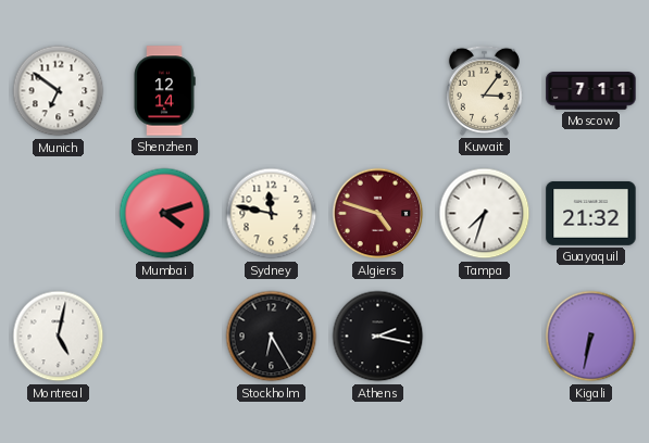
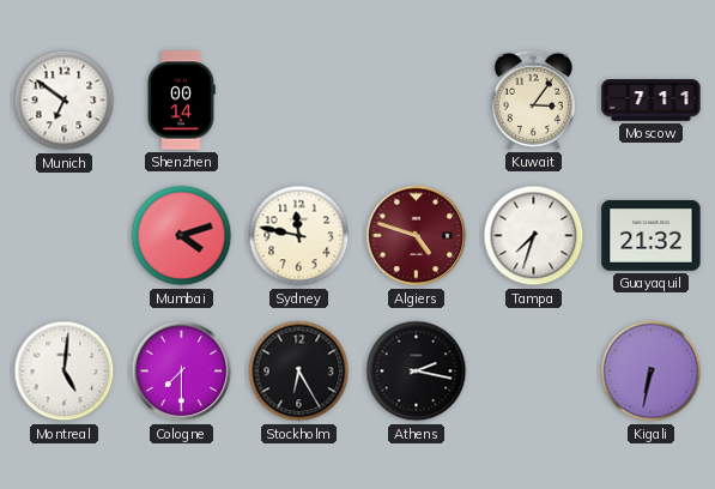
Shenzhen: 12:14 -> 00:14
Montreal: 5:02 -> 5:01
Cologne: none -> 7:30
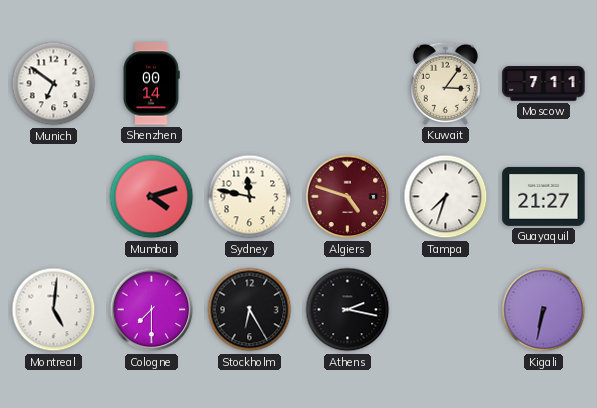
Guayaquil: 21:32 -> 21:27
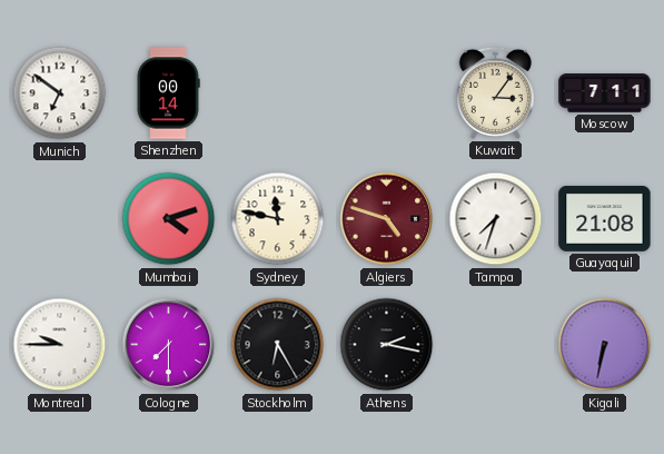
Guayaquil: 21:27 -> 21:08
Montreal: 5:01 -> 9:45
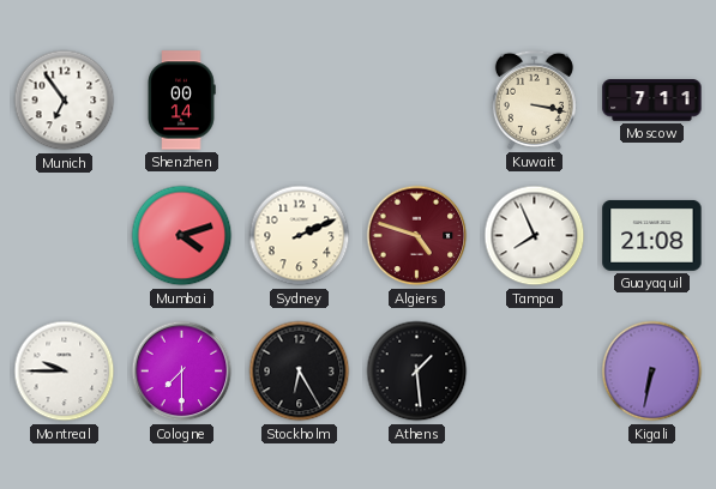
Munich: 6:51 -> 6:54
Kuwait: 3:06 -> 3:17
Sydney: 11:47 -> 2:11
Tampa: 7:33 -> 7:56
Athens: 2:17 -> 1:29
